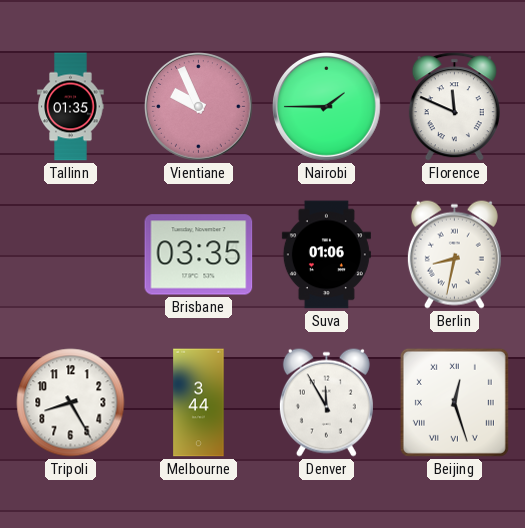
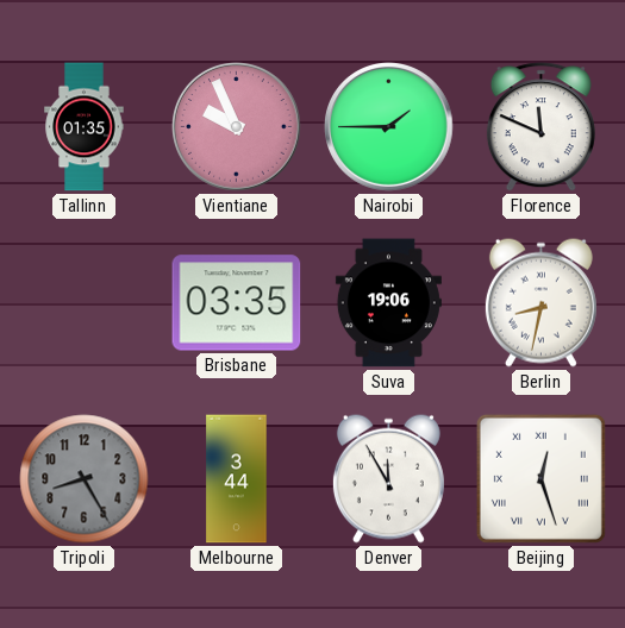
Suva: 01:06 -> 19:06
Tripoli dial: white -> grey
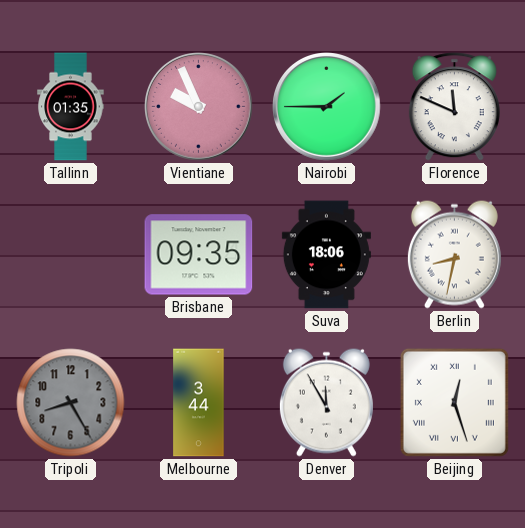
Brisbane: 03:35 -> 09:35
Suva: 19:06 -> 18:06
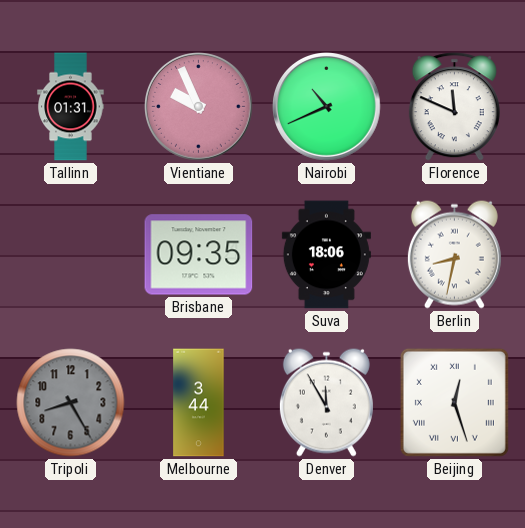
Tallinn: 01:35 -> 01:31
Nairobi: 1:45 -> 10:41
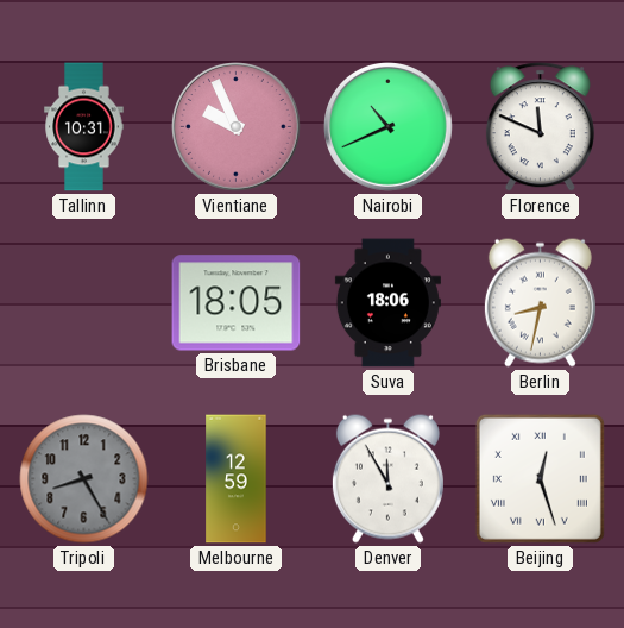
Tallinn: 01:31 -> 10:31
Brisbane: 09:35 -> 18:05
Melbourne: 3:44 -> 12:59
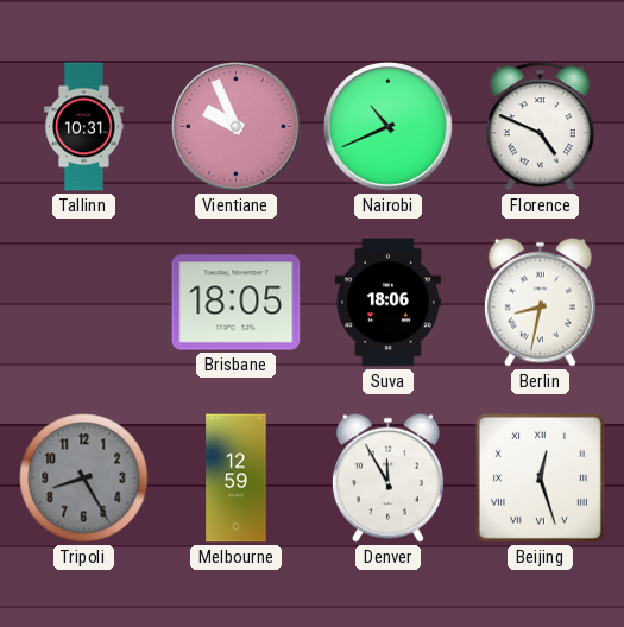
Florence: 11:49 -> 4:49
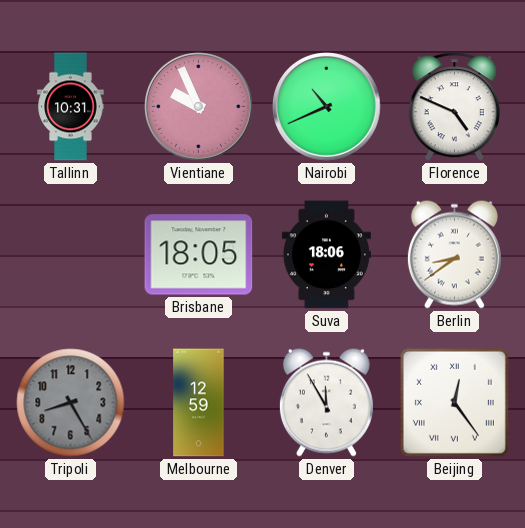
Berlin: 8:32 -> 8:39
Beijing: 12:27 -> 12:24
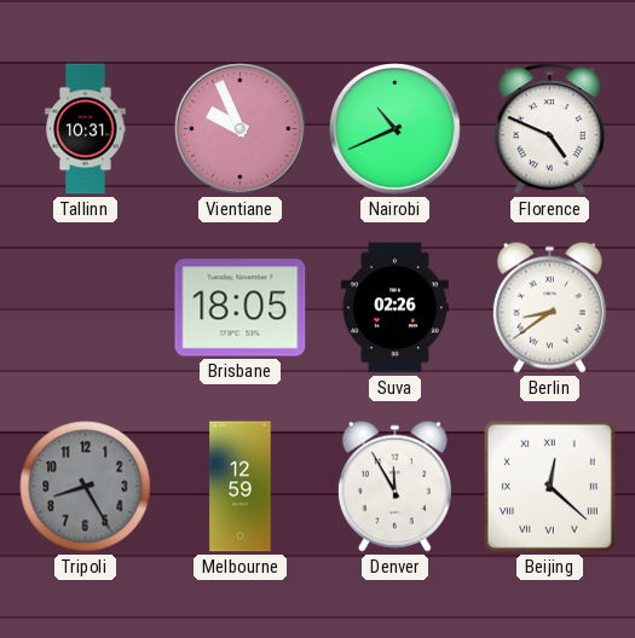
Suva: 18:06 -> 02:26
Beijing: 12:24 -> 12:22
